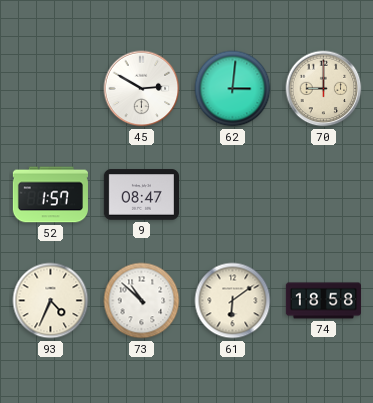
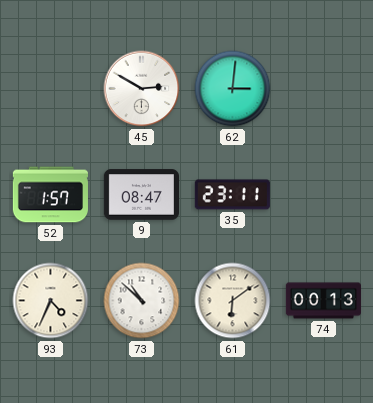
70: 9:00 -> none
35: none -> 23:11
74: 18:58 -> 00:13
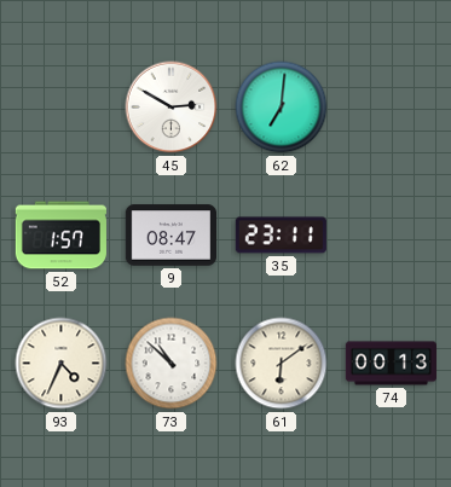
62: 3:01 -> 7:01
